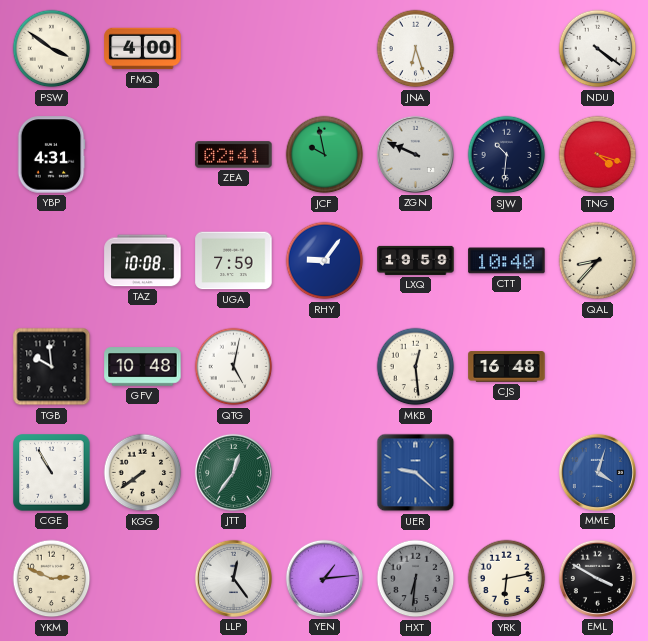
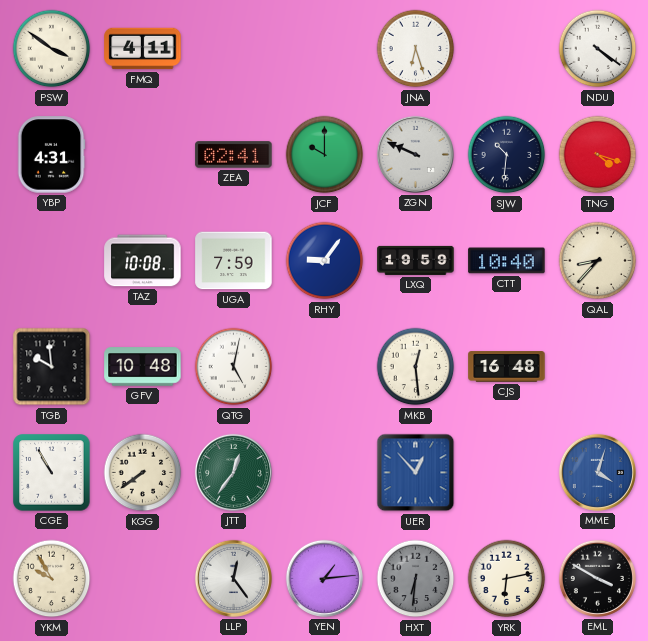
FMQ: 4:00 -> 4:11
JCF: 9:58 -> 10:00
UER: 9:22 -> 12:53
YKM: 2:49 -> 9:55
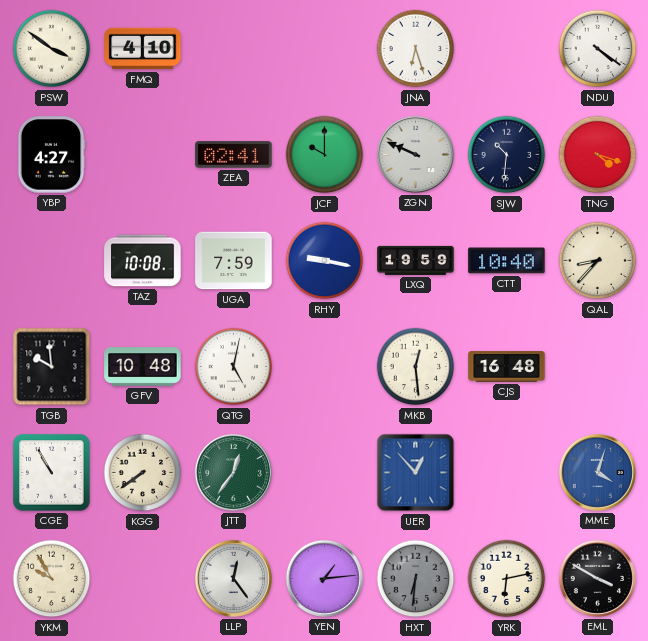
FMQ: 4:11 -> 4:10
YBP: 4:31 -> 4:27
RHY: 9:06 -> 9:17
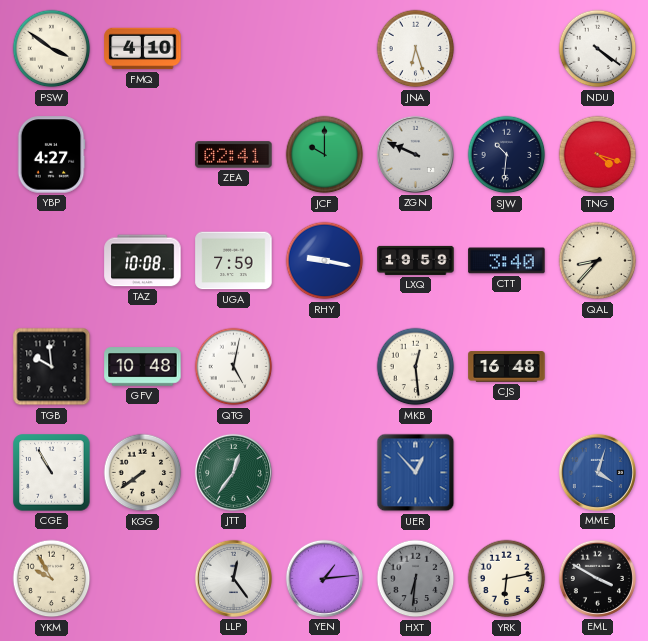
CTT: 10:40 -> 3:40
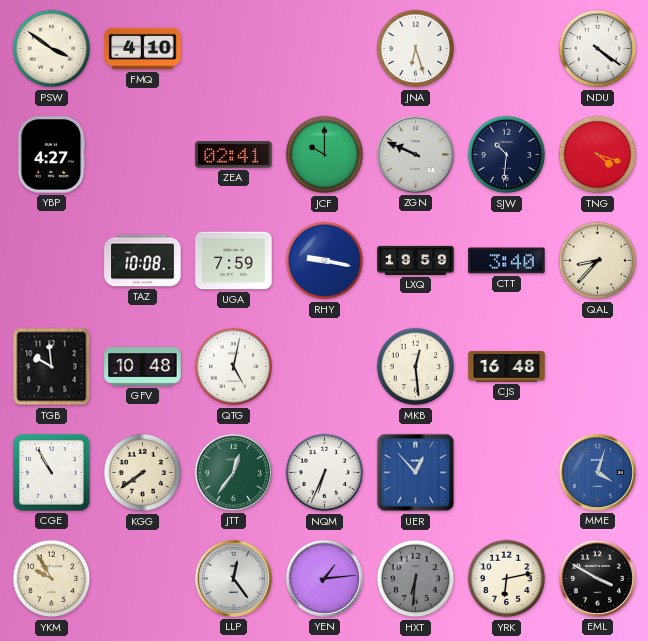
NQM: none -> 6:34
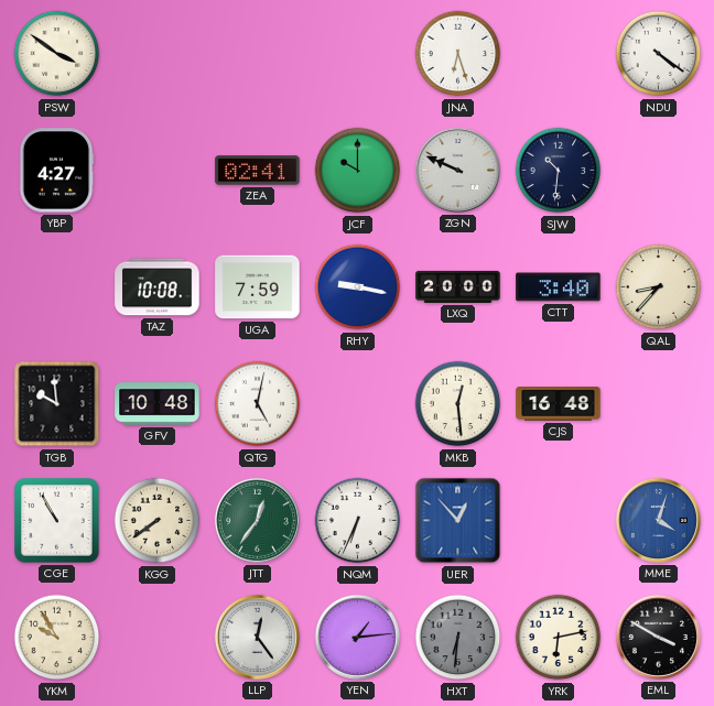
FMQ: 4:10 -> none
TNG: 4:18 -> none
LXQ: 19:59 -> 20:00
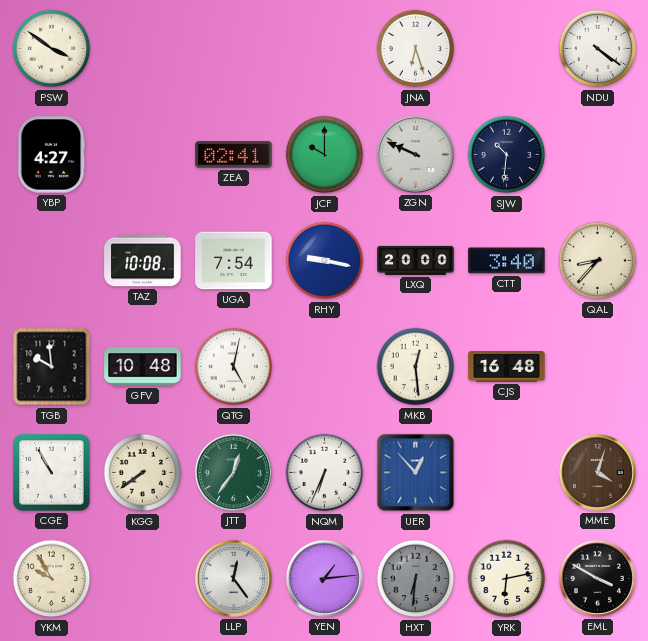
UGA: 7:59 -> 7:54
MME dial: blue -> brown
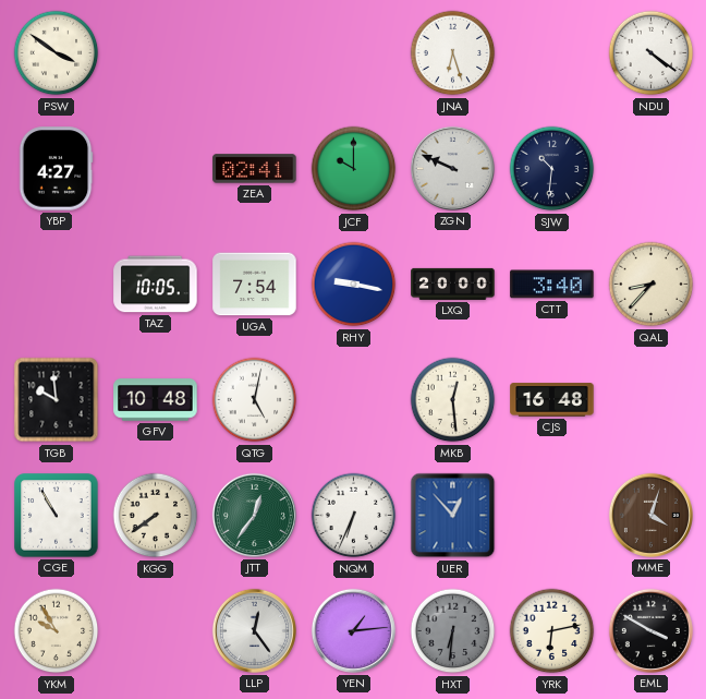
TAZ: 10:08 -> 10:05
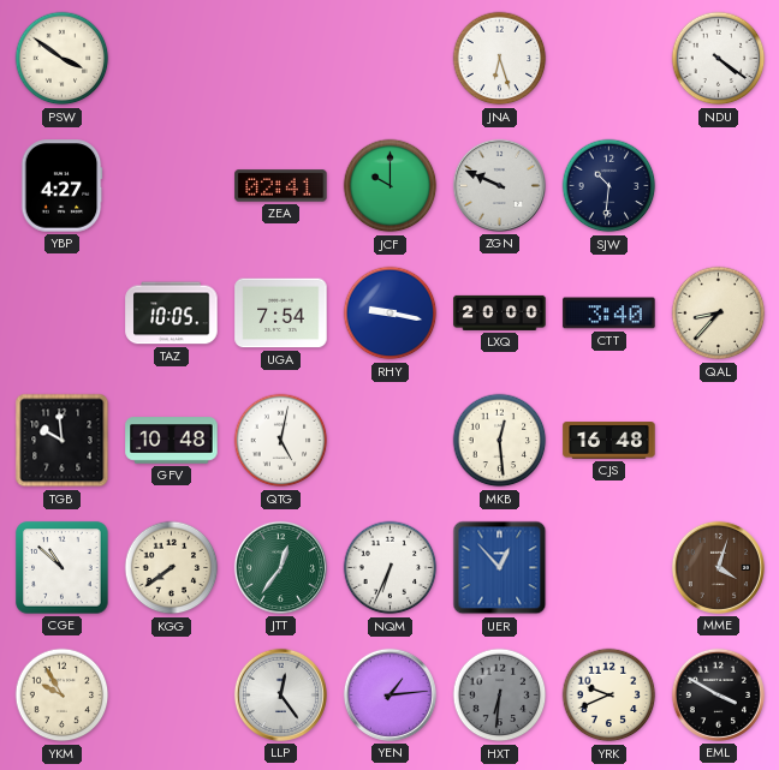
CGE: 10:55 -> 10:52
YRK: 6:13 -> 9:41
